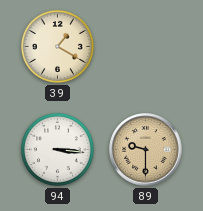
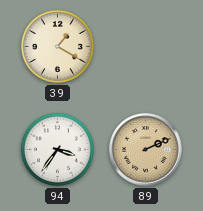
94: 3:16 -> 3:36
89: 9:30 -> 2:11
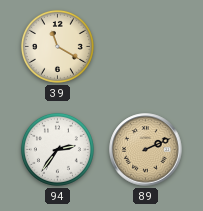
39: 1:20 -> 11:20
94: 3:36 -> 2:36
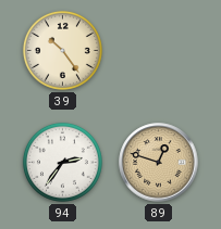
39: 11:20 -> 10:24
89: 2:11 -> 12:48
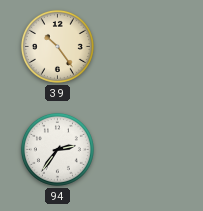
89: 12:48 -> none
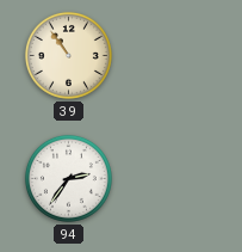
39: 10:24 -> 10:54
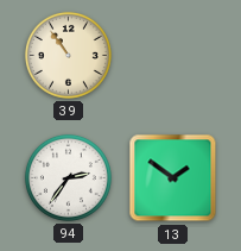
13: none -> 1:51
